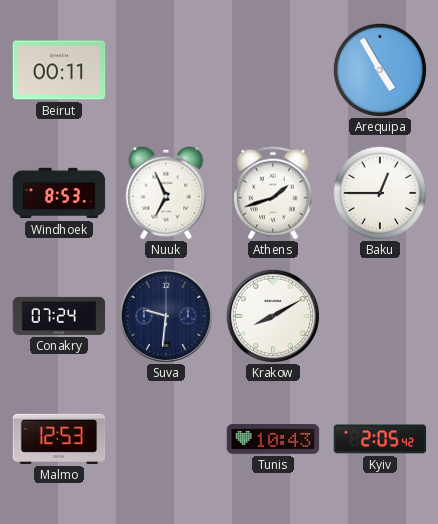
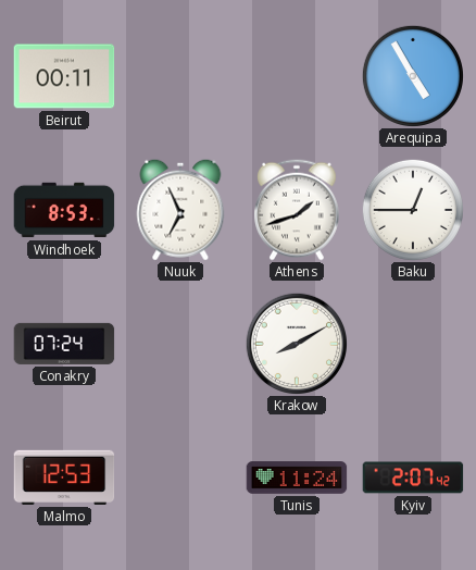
Suva: 9:31 -> none
Tunis: 10:43 -> 11:24
Kyiv: 2:05 -> 2:07
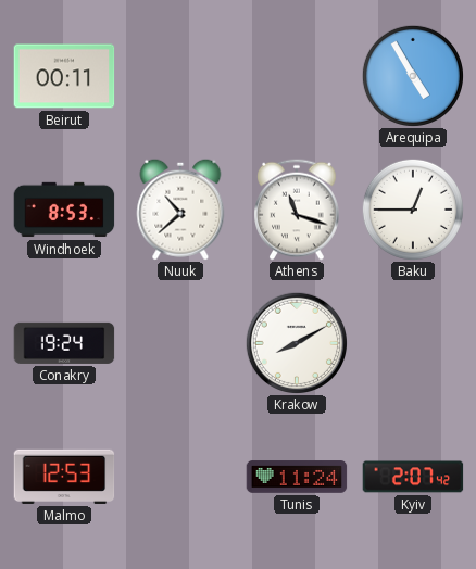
Nuuk: 6:56 -> 10:38
Athens: 1:42 -> 11:18
Conakry: 07:24 -> 19:24
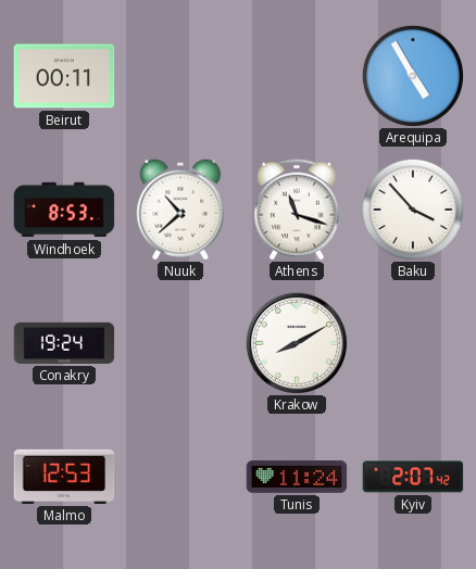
Baku: 12:45 -> 3:53
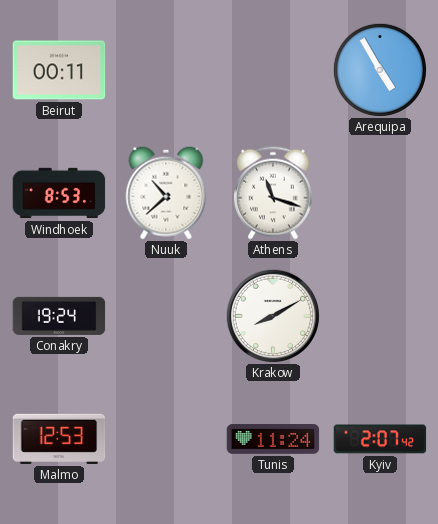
Baku: 3:53 -> none
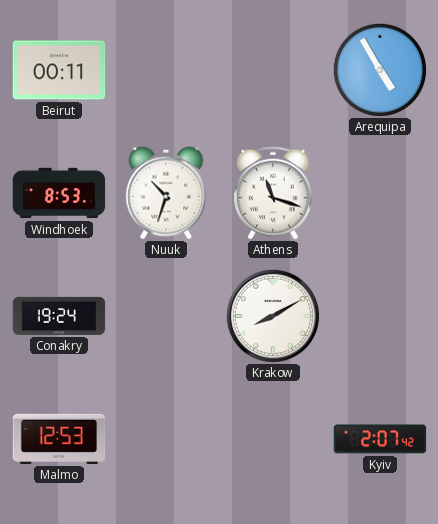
Nuuk: 10:38 -> 10:33
Tunis: 11:24 -> none
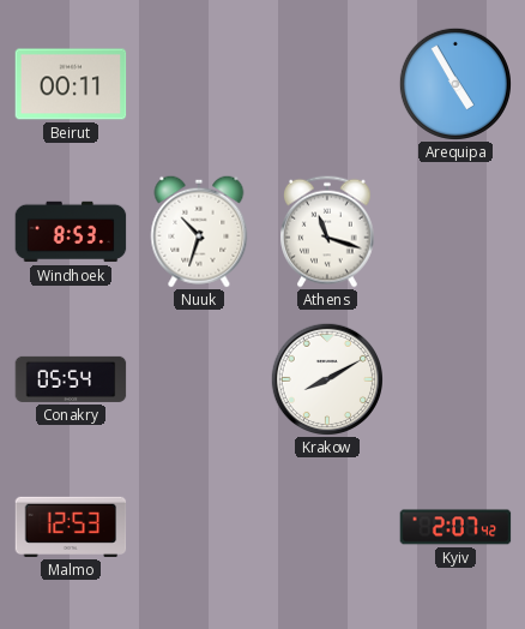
Conakry: 19:24 -> 05:54
